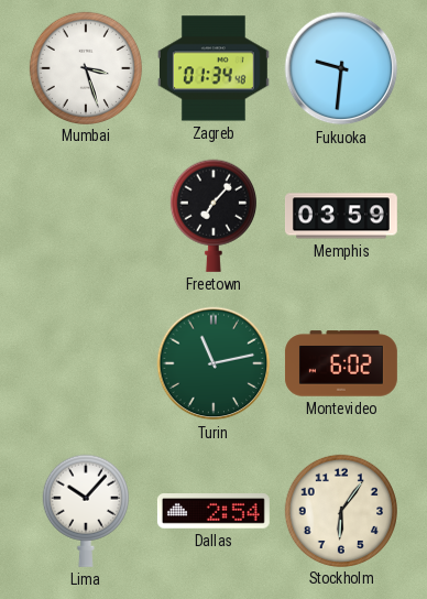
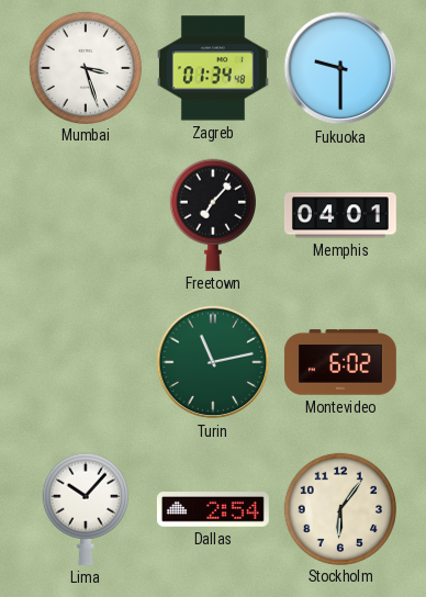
Fukuoka: 9:31 -> 9:30
Memphis: 03:59 -> 04:01
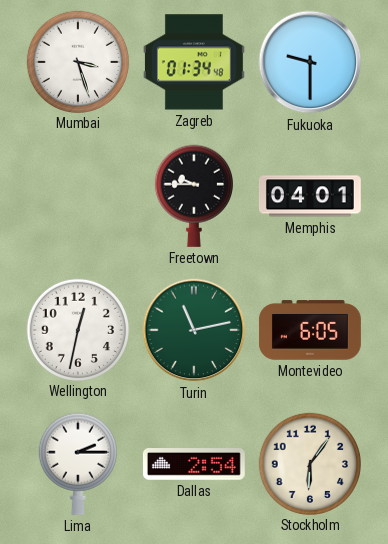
Freetown: 7:07 -> 9:45
Wellington: none -> 12:32
Montevideo: 6:02 -> 6:05
Lima: 10:07 -> 2:15
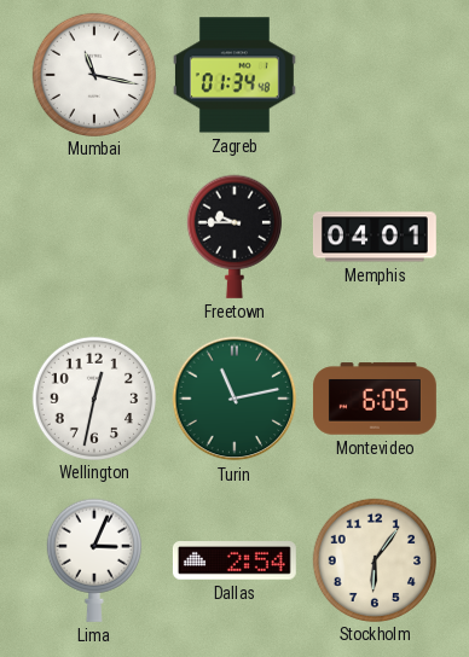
Mumbai: 3:27 -> 11:17
Fukuoka: 9:30 -> none
Lima: 2:15 -> 3:04
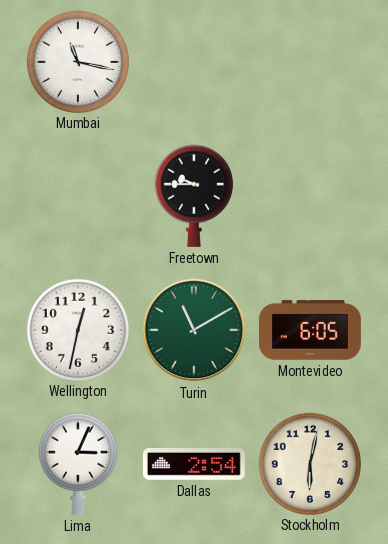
Zagreb: 01:34 -> none
Memphis: 04:01 -> none
Turin: 11:13 -> 11:10
Stockholm: 6:06 -> 6:02
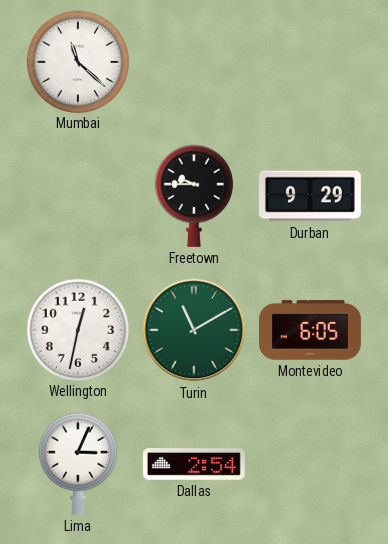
Mumbai: 11:17 -> 11:22
Durban: none -> 9:29
Stockholm: 6:02 -> none
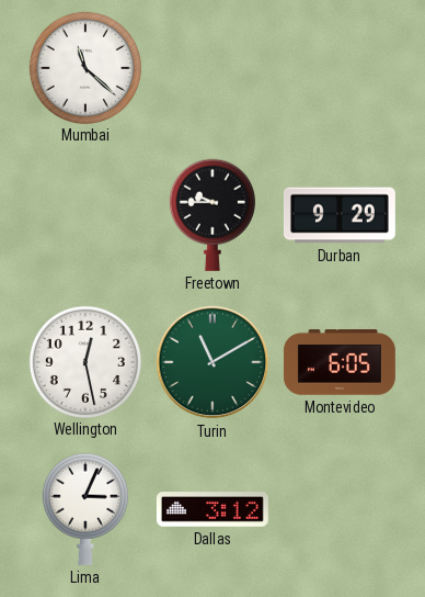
Wellington: 12:32 -> 12:28
Dallas: 2:54 -> 3:12
